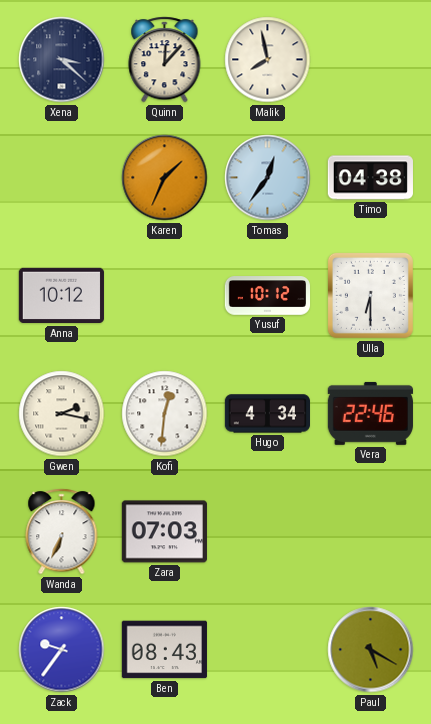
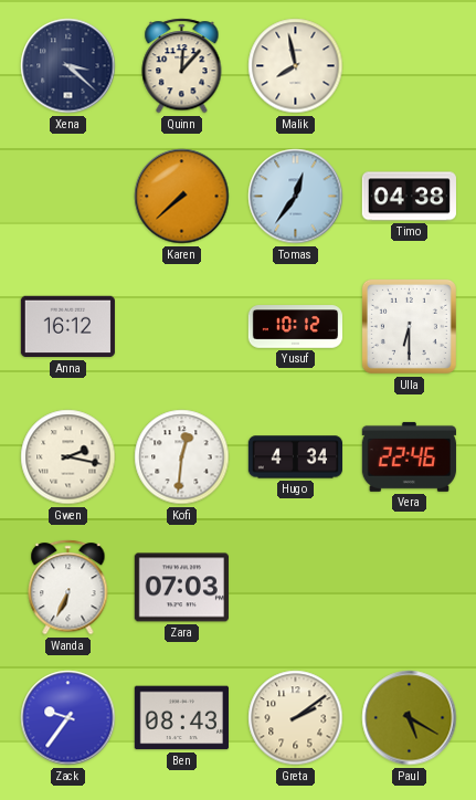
Karen: 1:34 -> 7:38
Anna: 10:12 -> 16:12
Greta: none -> 2:09
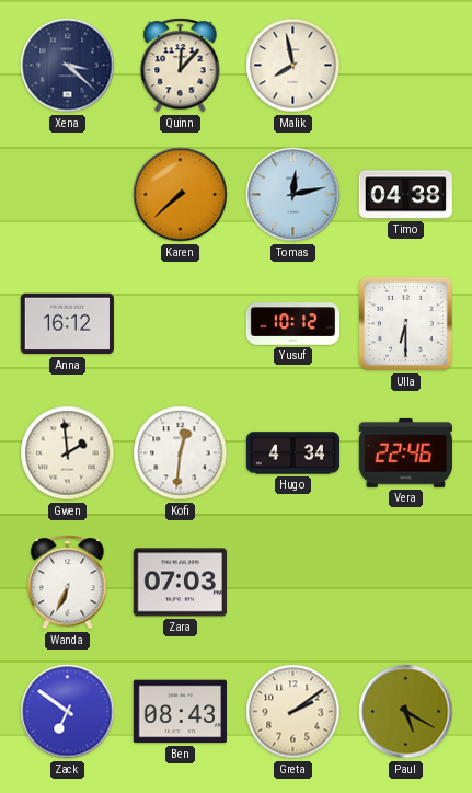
Tomas: 12:36 -> 12:13
Gwen: 2:17 -> 1:59
Zack: 9:36 -> 6:51
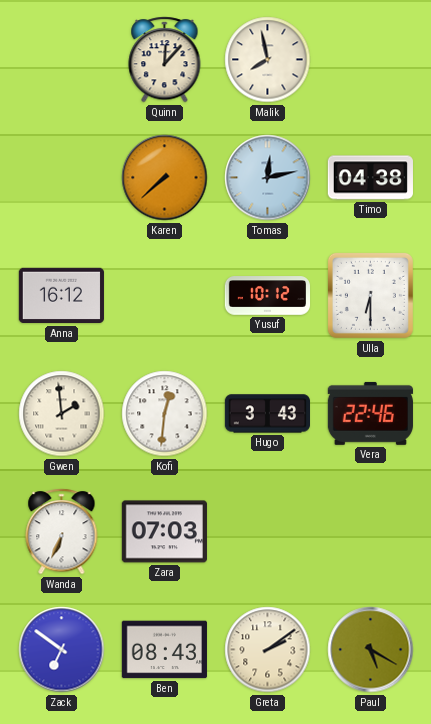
Xena: 3:22 -> none
Hugo: 4:34 -> 3:43
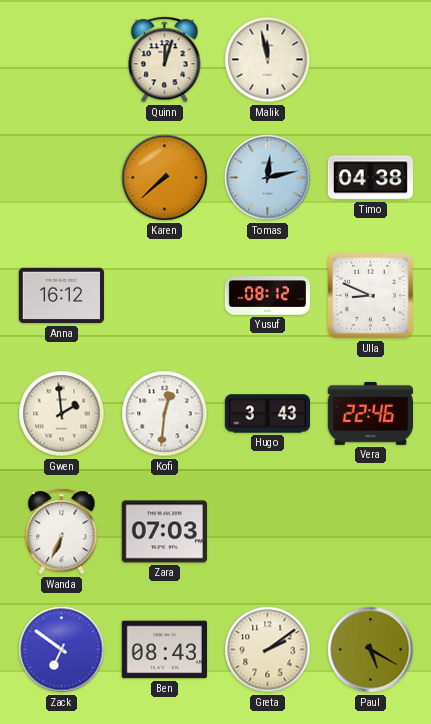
Quinn: 12:07 -> 12:03
Malik: 7:58 -> 11:58
Yusuf: 10:12 -> 08:12
Ulla: 6:30 -> 8:49
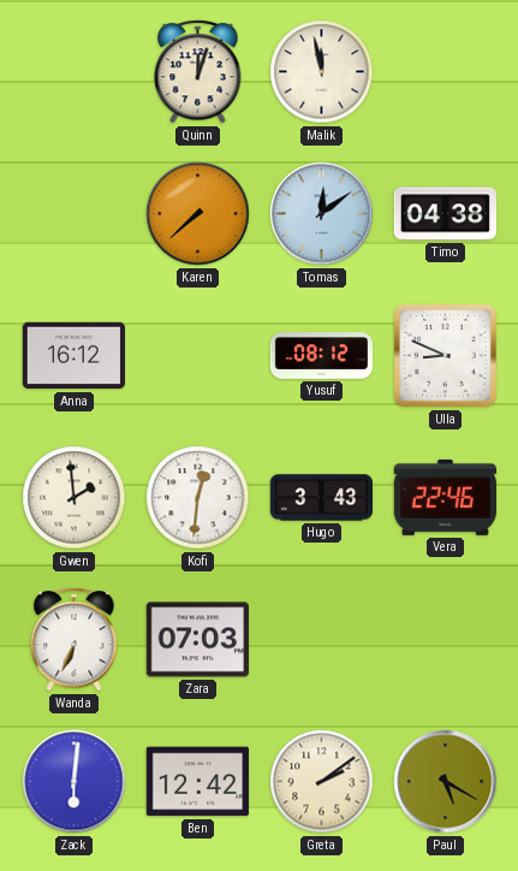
Tomas: 12:13 -> 12:09
Zack: 6:51 -> 6:01
Ben: 08:43 -> 12:42
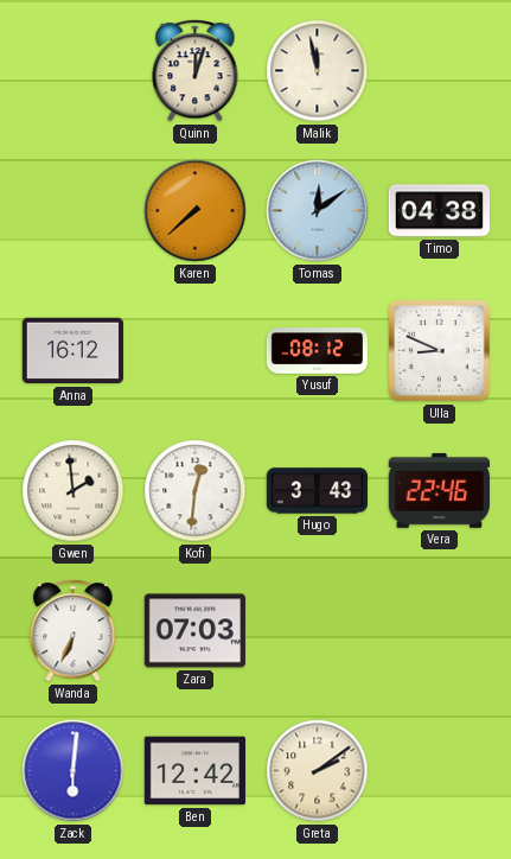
Paul: 5:20 -> none
